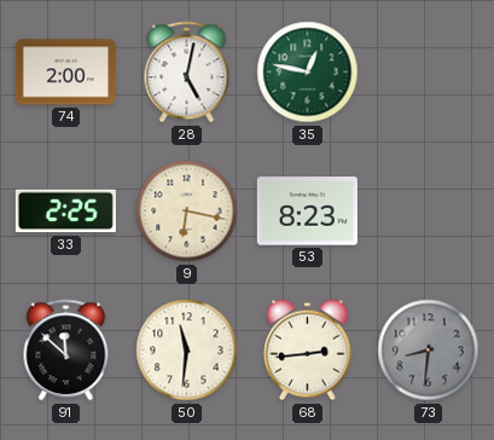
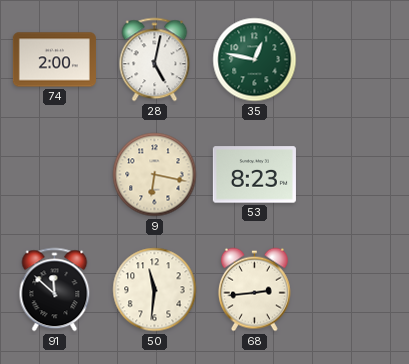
33: 2:25 -> none
73: 8:31 -> none
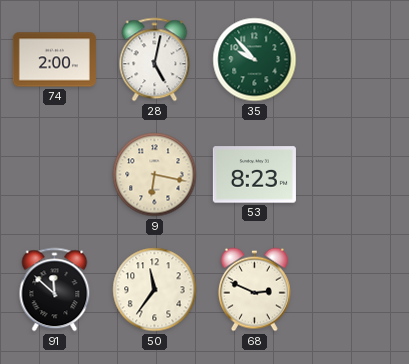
35: 12:47 -> 9:53
50: 11:31 -> 11:36
68: 2:44 -> 2:49
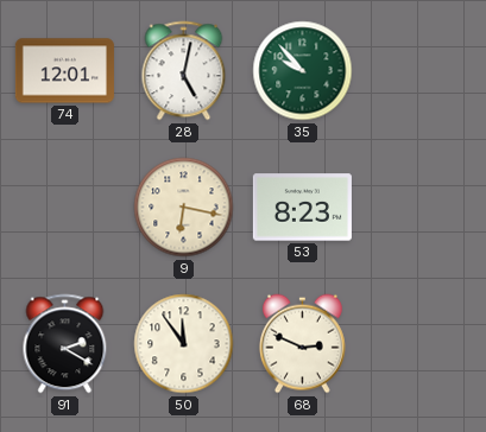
74: 2:00 -> 12:01
91: 11:52 -> 2:20
50: 11:36 -> 11:54
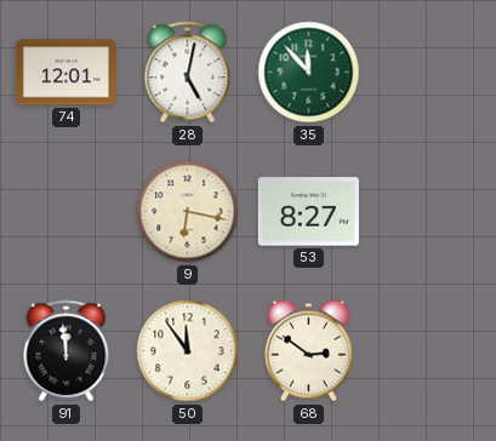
35: 9:53 -> 11:53
53: 8:23 -> 8:27
91: 2:20 -> 11:59
68: 2:49 -> 2:51
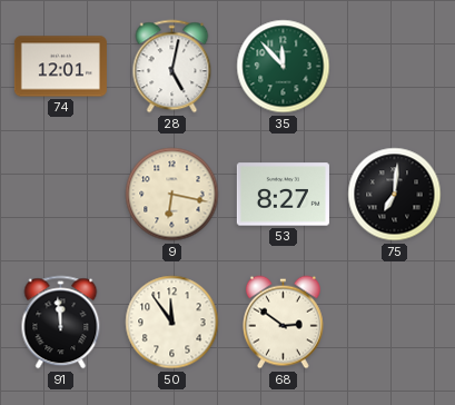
75: none -> 7:01
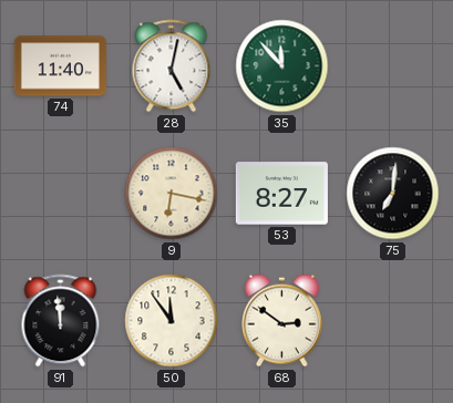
74: 12:01 -> 11:40
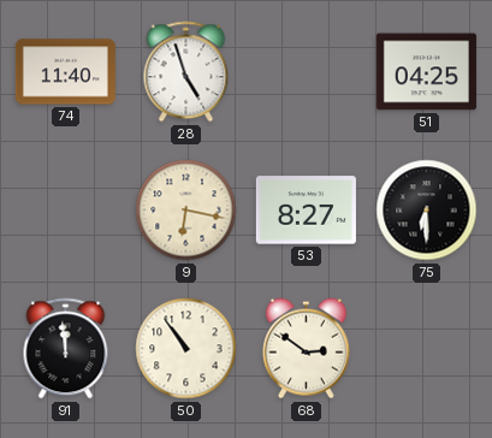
28: 5:02 -> 4:57
35: 11:53 -> none
51: none -> 04:25
75: 7:01 -> 6:30
50: 11:54 -> 10:54
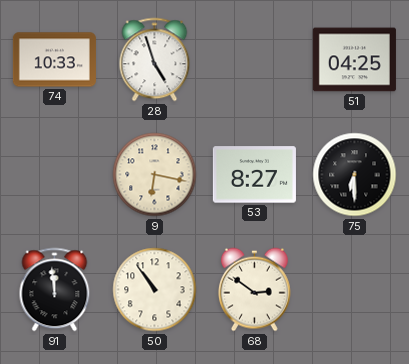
74: 11:40 -> 10:33
